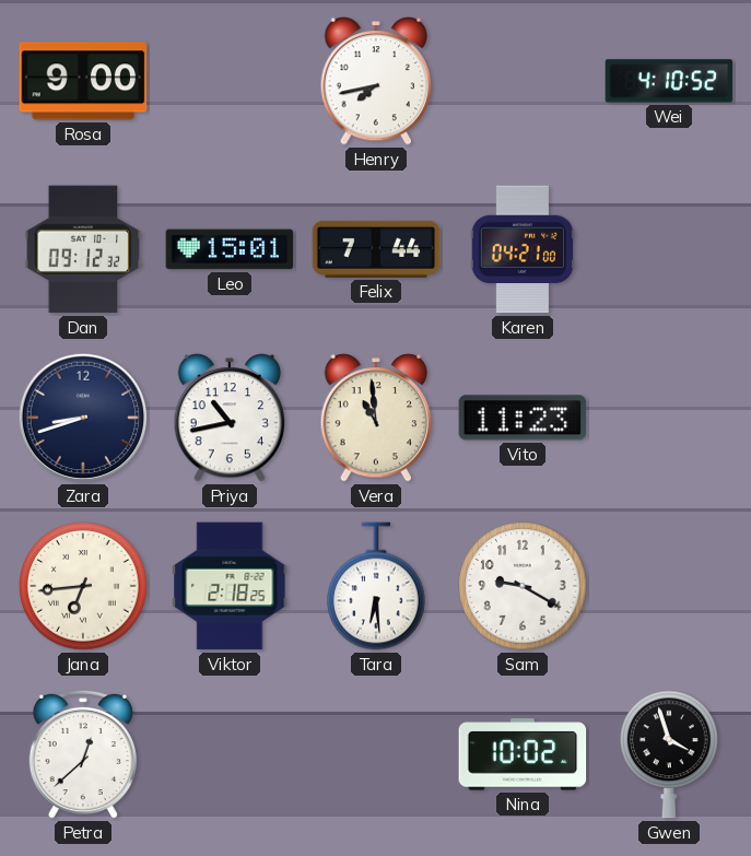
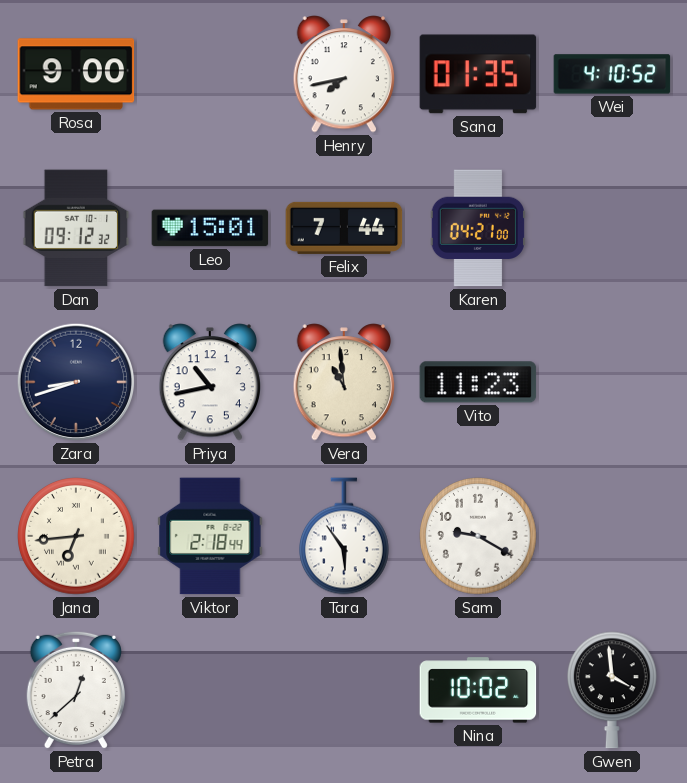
Sana: none -> 01:35
Viktor: 2:18:25 -> 2:18:44
Tara: 6:29 -> 5:54
Gwen: 3:57 -> 3:59
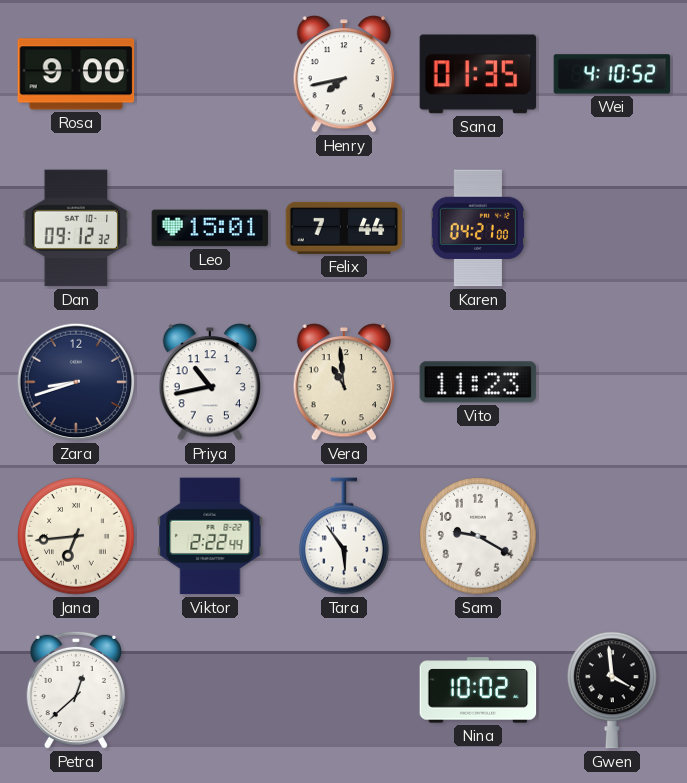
Viktor: 2:18 -> 2:22
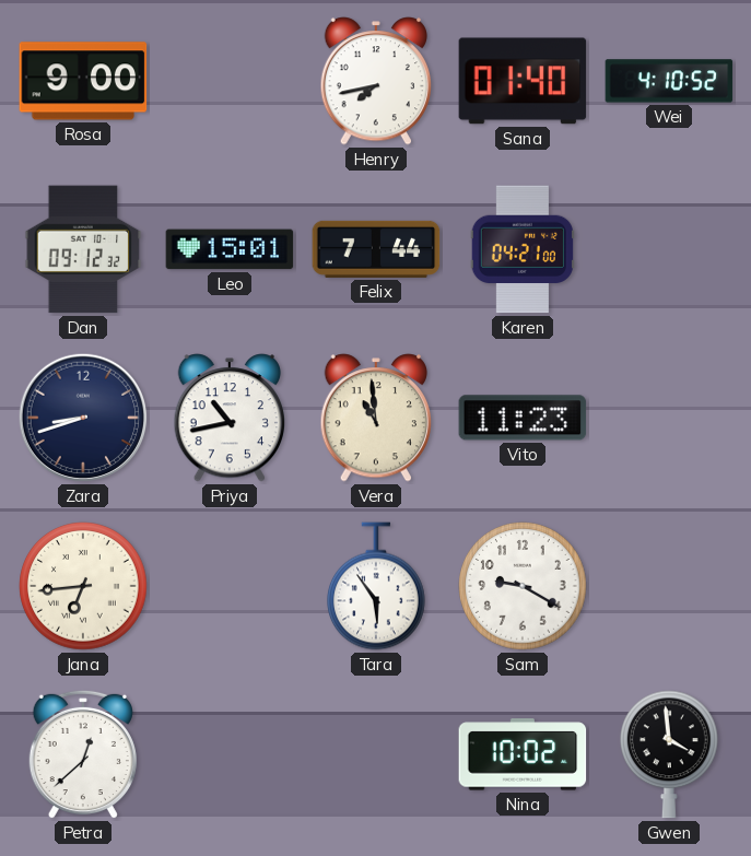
Sana: 01:35 -> 01:40
Viktor: 2:22 -> none
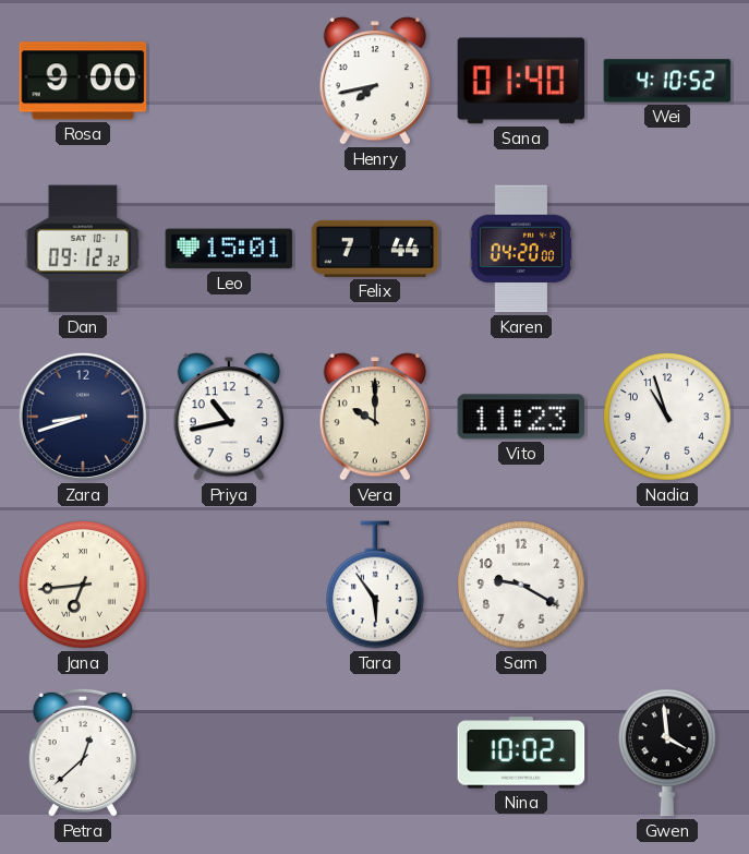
Karen: 04:21 -> 04:20
Vera: 10:59 -> 10:00
Nadia: none -> 10:57
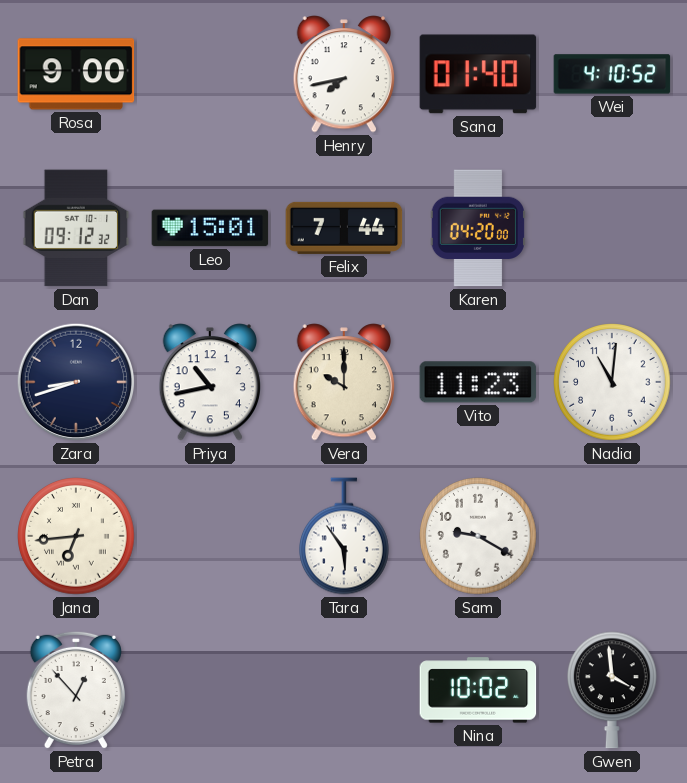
Nadia: 10:57 -> 11:01
Petra: 12:38 -> 12:53
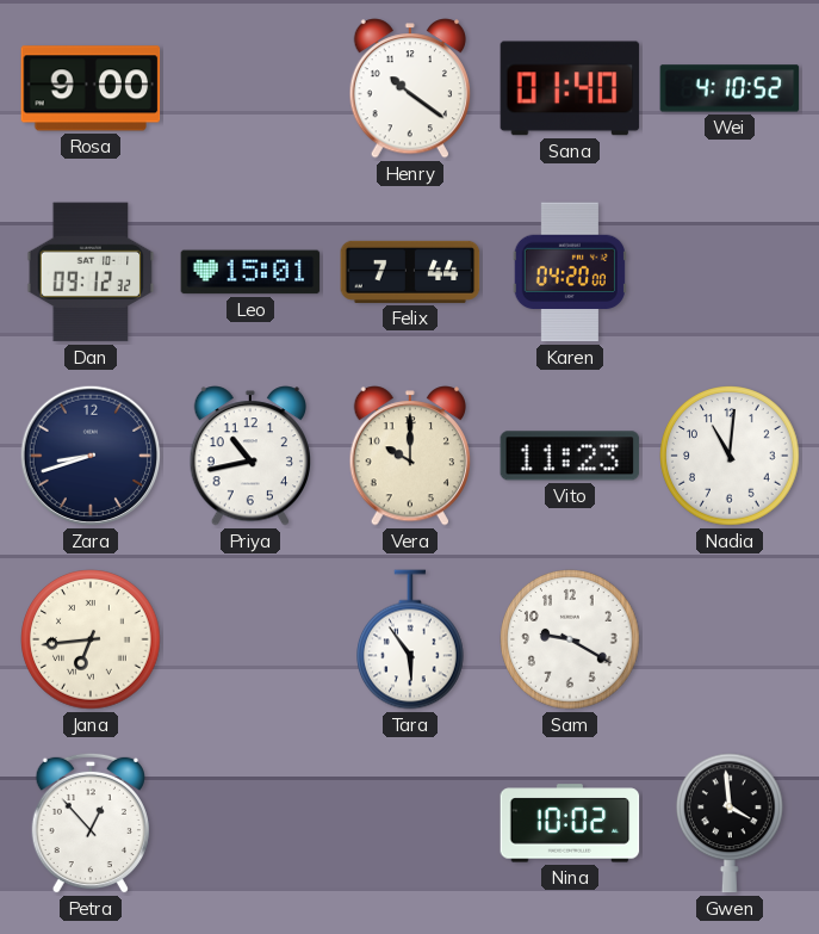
Henry: 7:43 -> 10:21
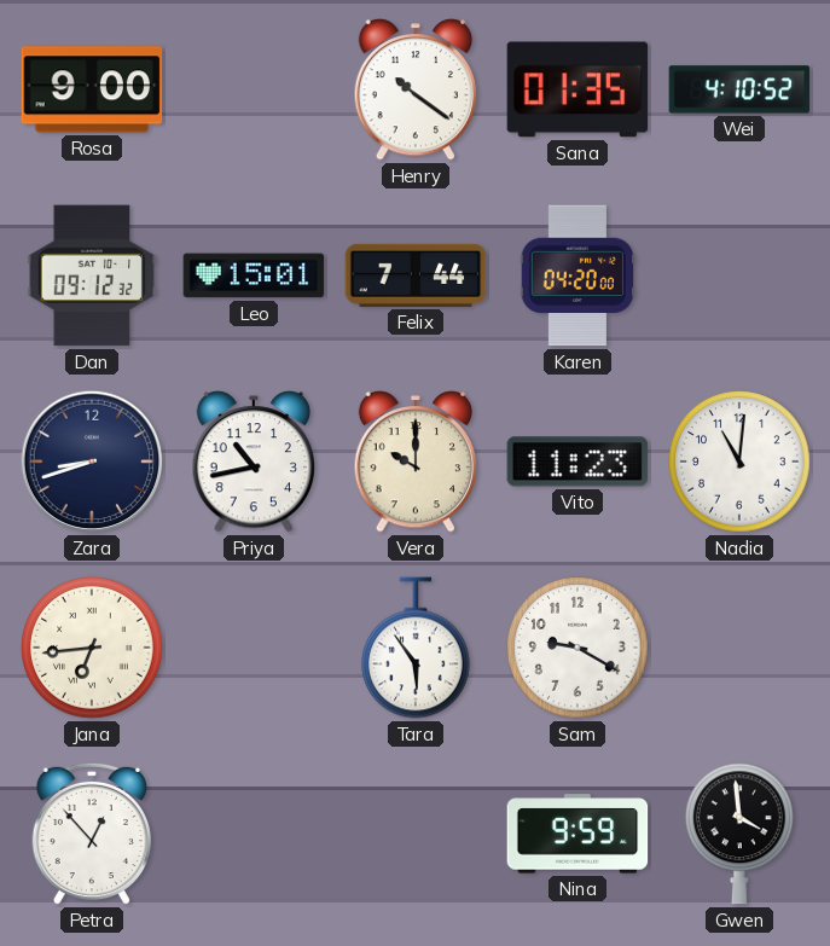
Sana: 01:40 -> 01:35
Nina: 10:02 -> 9:59
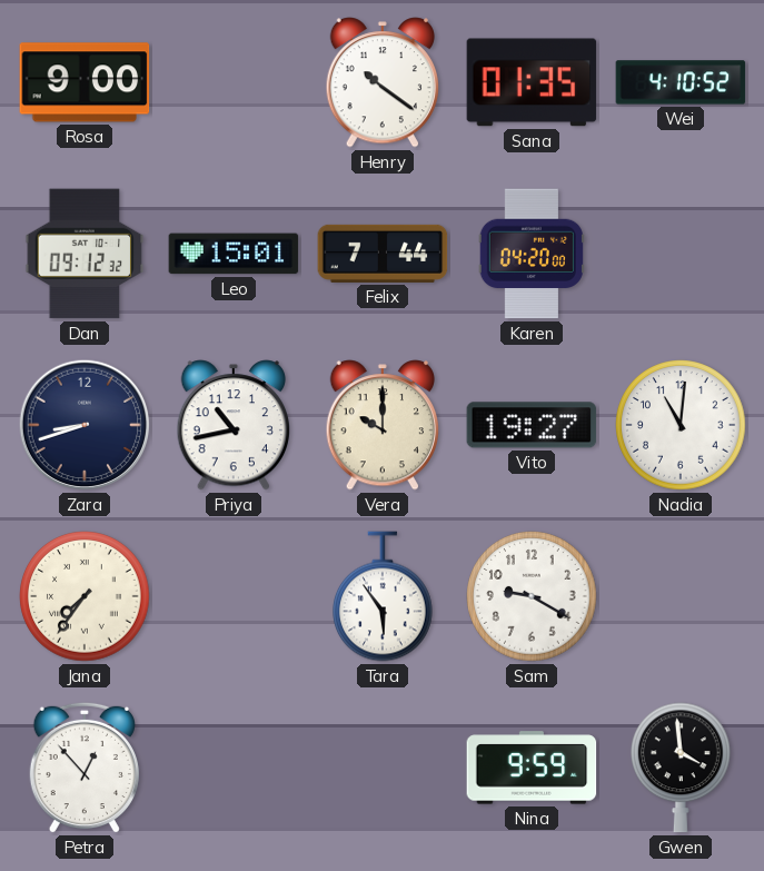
Vito: 11:23 -> 19:27
Jana: 6:44 -> 7:36
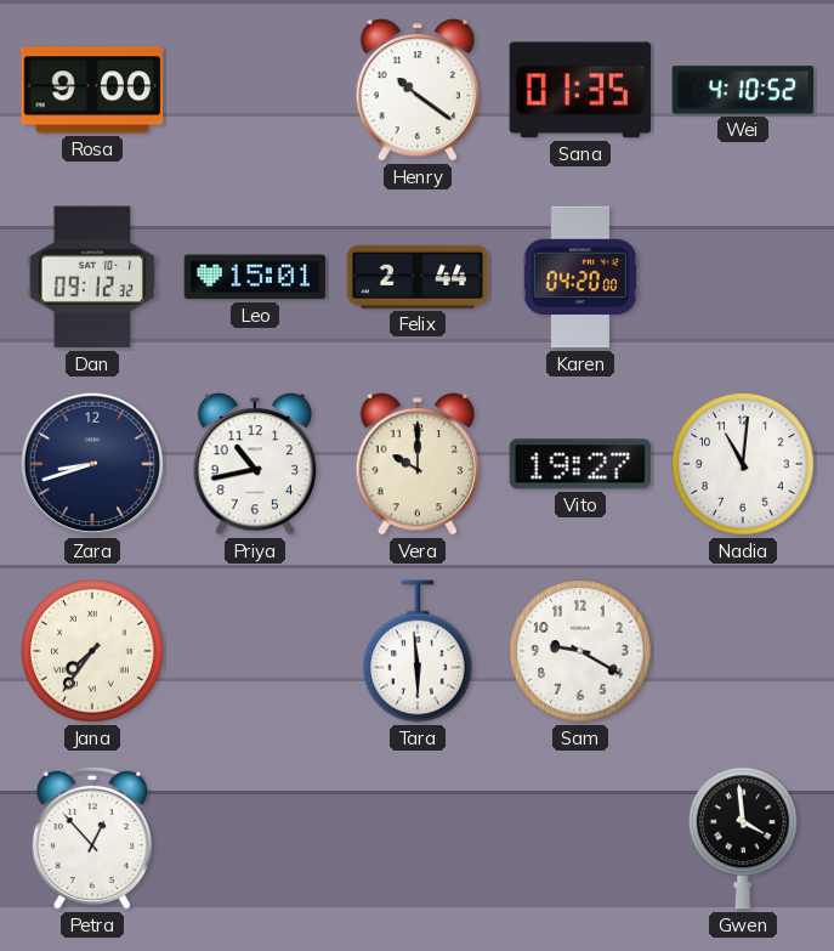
Felix: 7:44 -> 2:44
Tara: 5:54 -> 5:59
Nina: 9:59 -> none
